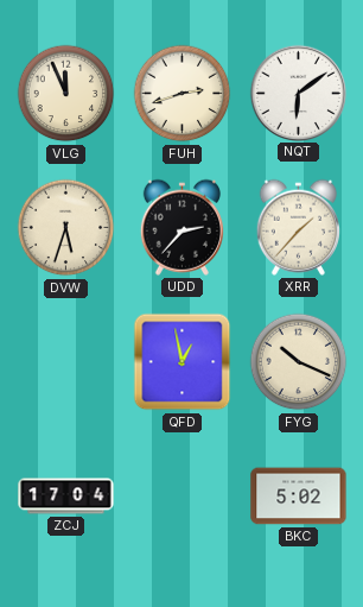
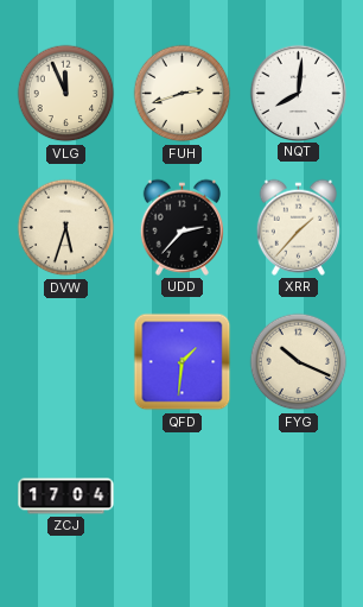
NQT: 6:09 -> 8:01
QFD: 12:58 -> 1:31
BKC: 5:02 -> none
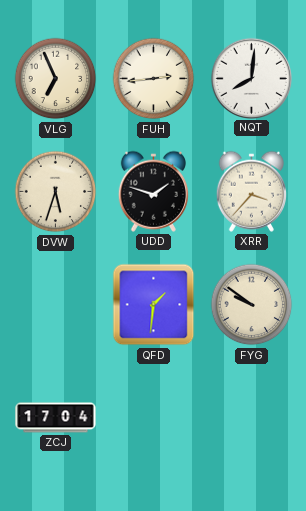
VLG: 11:56 -> 6:56
FUH: 2:42 -> 2:44
UDD: 2:37 -> 1:48
XRR: 1:37 -> 3:37
FYG: 10:19 -> 9:51
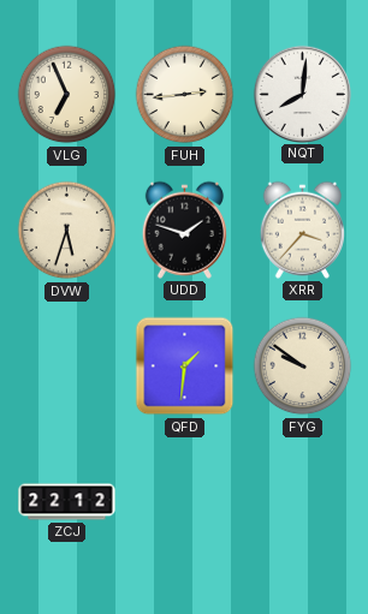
ZCJ: 17:04 -> 22:12
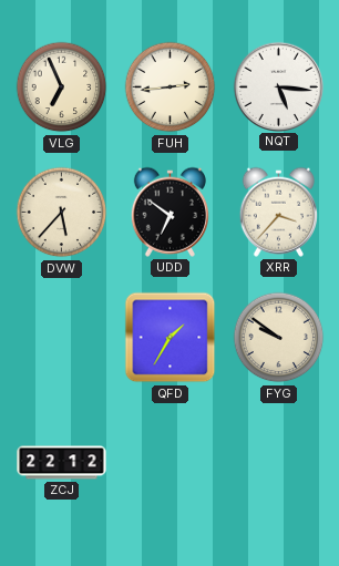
NQT: 8:01 -> 5:16
DVW: 5:33 -> 5:37
UDD: 1:48 -> 6:51
QFD: 1:31 -> 1:35
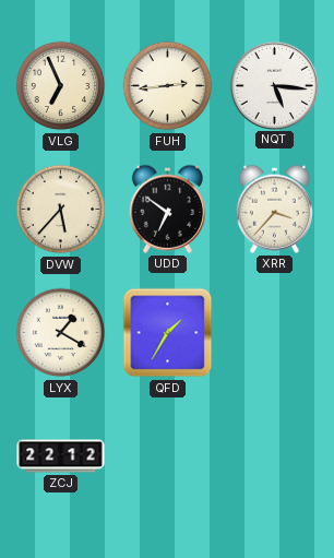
LYX: none -> 1:20
FYG: 9:51 -> none
